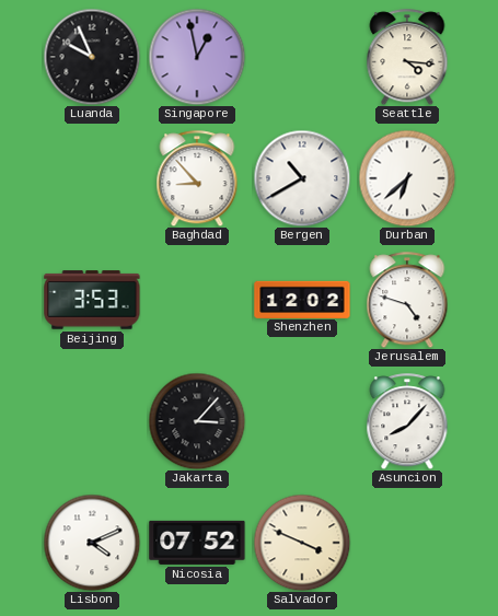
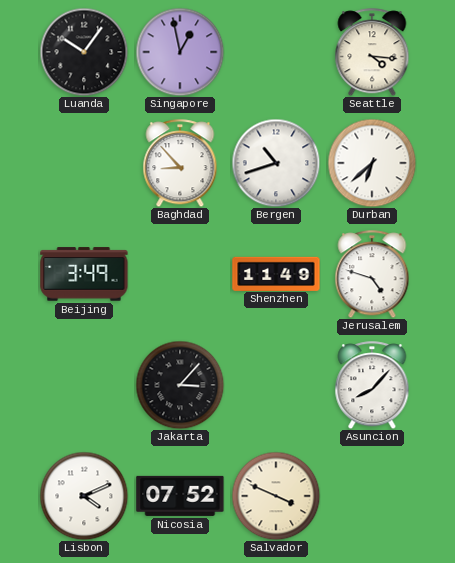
Luanda: 9:56 -> 10:06
Bergen: 10:40 -> 10:42
Beijing: 3:53 -> 3:49
Shenzhen: 12:02 -> 11:49
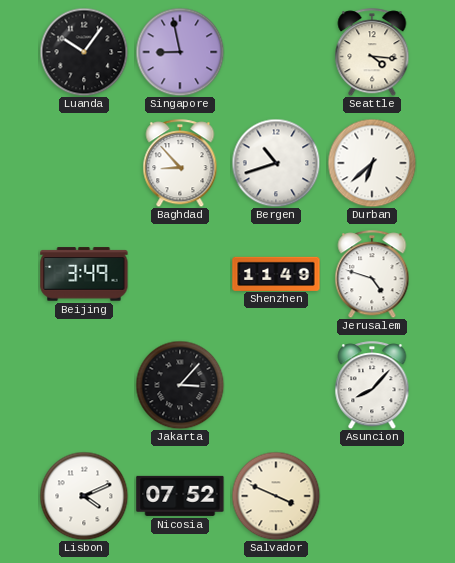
Singapore: 12:58 -> 8:58
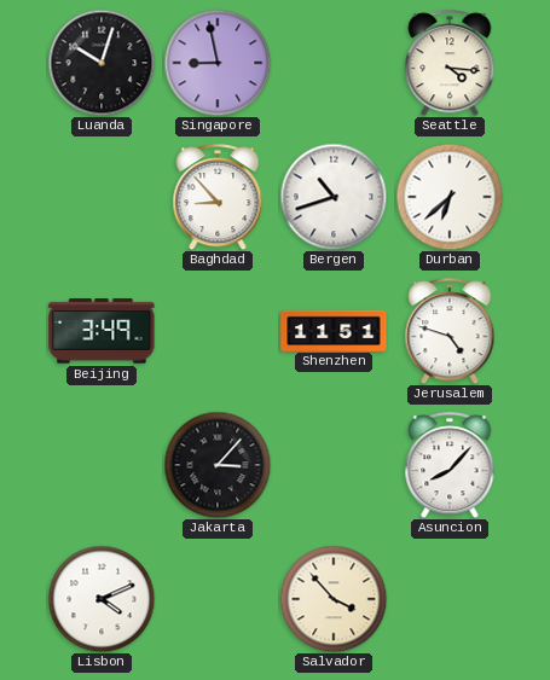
Luanda: 10:06 -> 10:03
Shenzhen: 11:49 -> 11:51
Nicosia: 07:52 -> none
Salvador: 3:49 -> 3:53
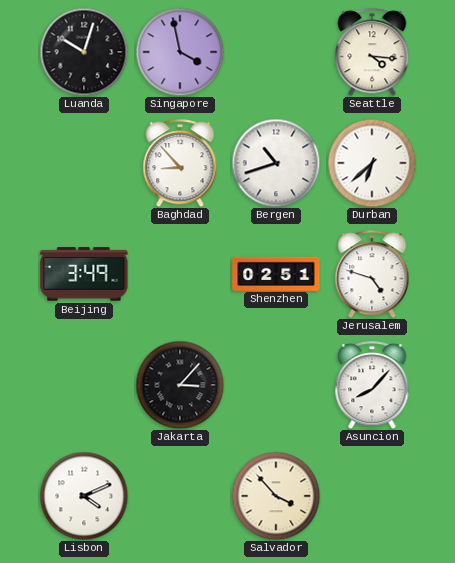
Singapore: 8:58 -> 3:58
Shenzhen: 11:51 -> 02:51
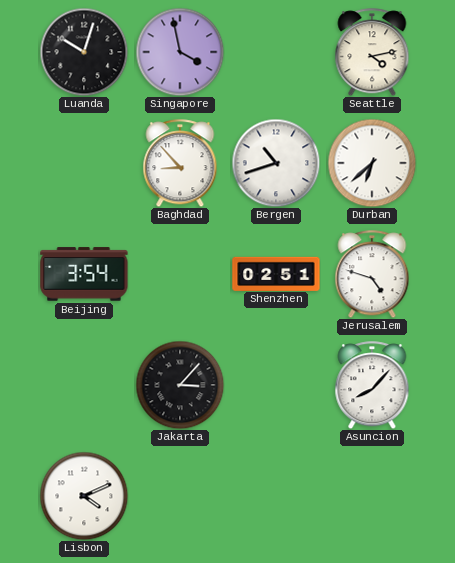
Seattle: 4:16 -> 4:13
Beijing: 3:49 -> 3:54
Salvador: 3:53 -> none
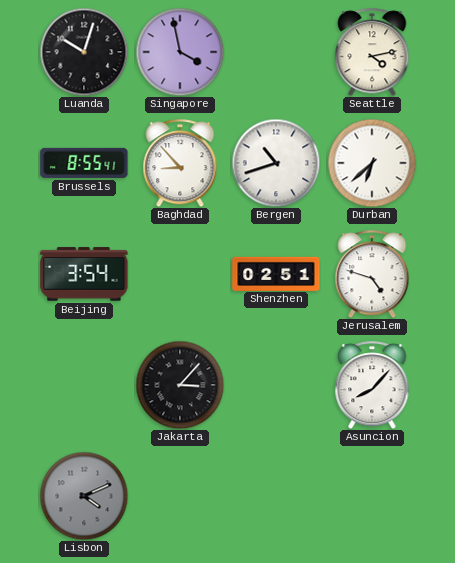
Brussels: none -> 8:55
Lisbon dial: white -> grey
